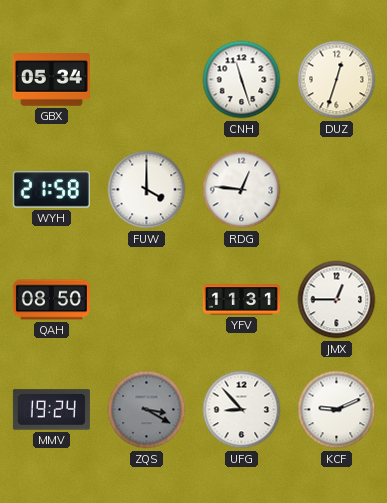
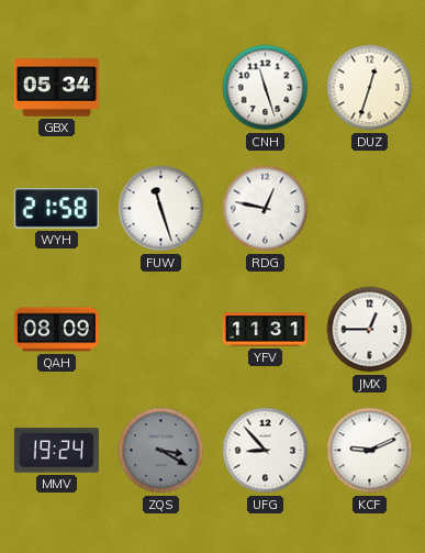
FUW: 4:00 -> 11:27
RDG: 12:46 -> 12:47
QAH: 08:50 -> 08:09
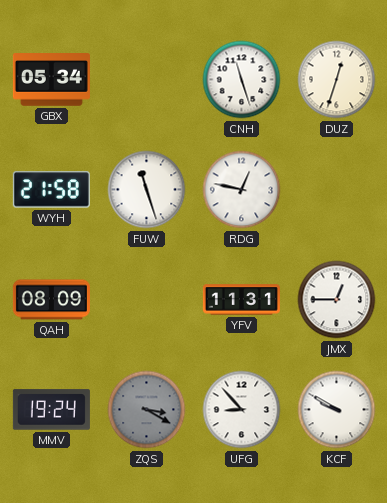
KCF: 9:11 -> 9:50
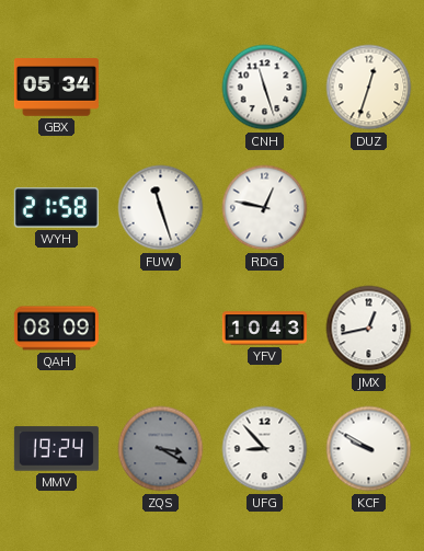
YFV: 11:31 -> 10:43
JMX: 12:45 -> 12:43
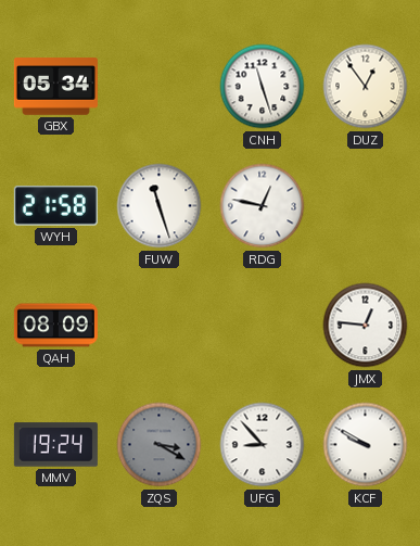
DUZ: 12:33 -> 12:54
YFV: 10:43 -> none
JMX: 12:43 -> 12:46
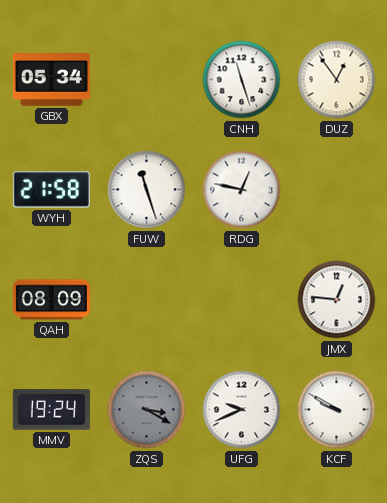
UFG: 8:53 -> 9:41
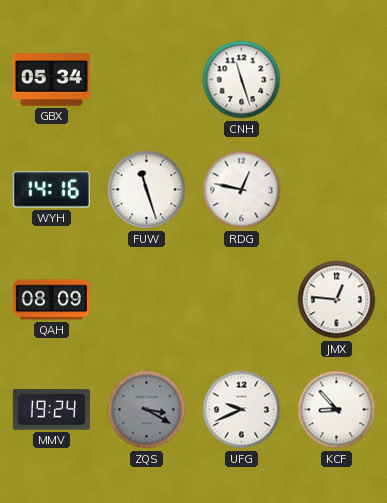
DUZ: 12:54 -> none
WYH: 21:58 -> 14:16
KCF: 9:50 -> 8:53
